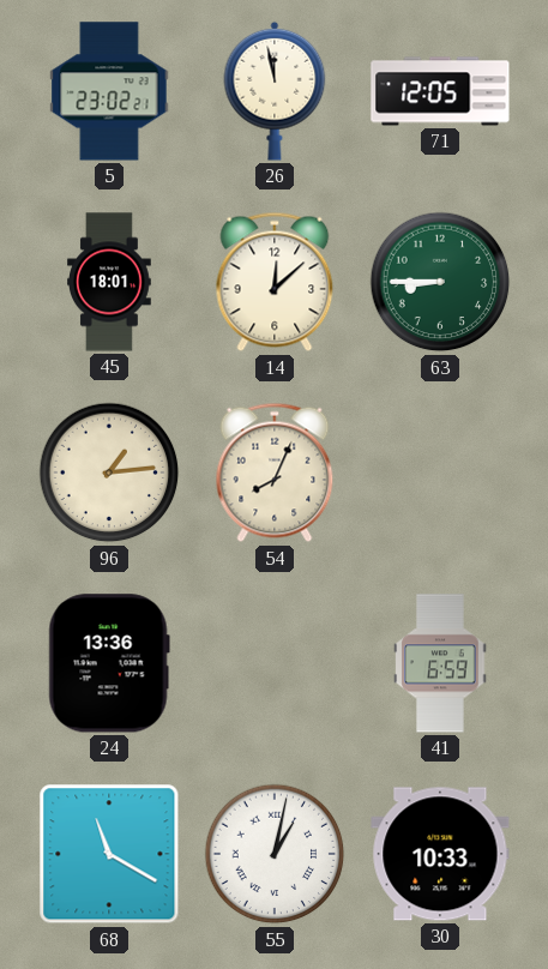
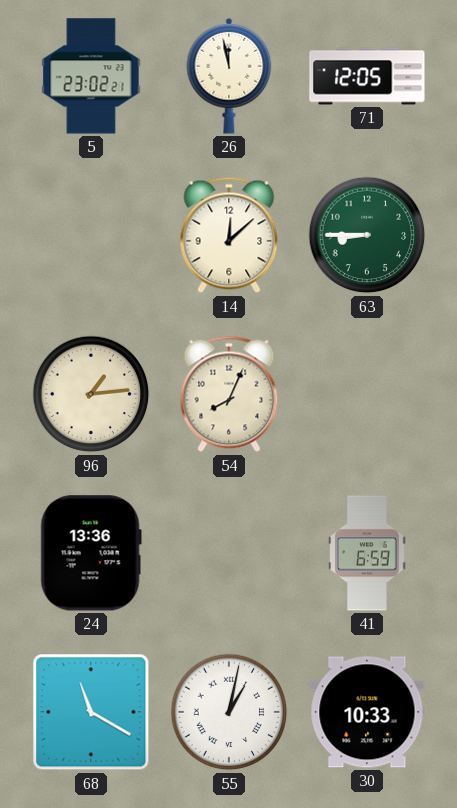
45: 18:01 -> none
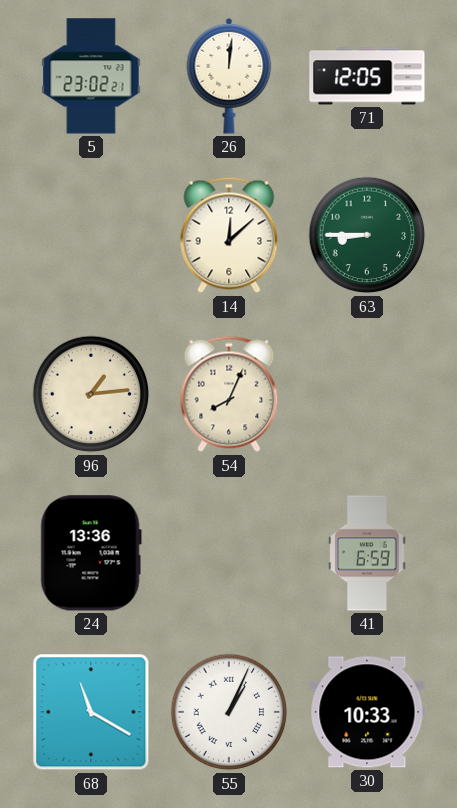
26: 11:58 -> 12:01
55: 1:02 -> 1:04
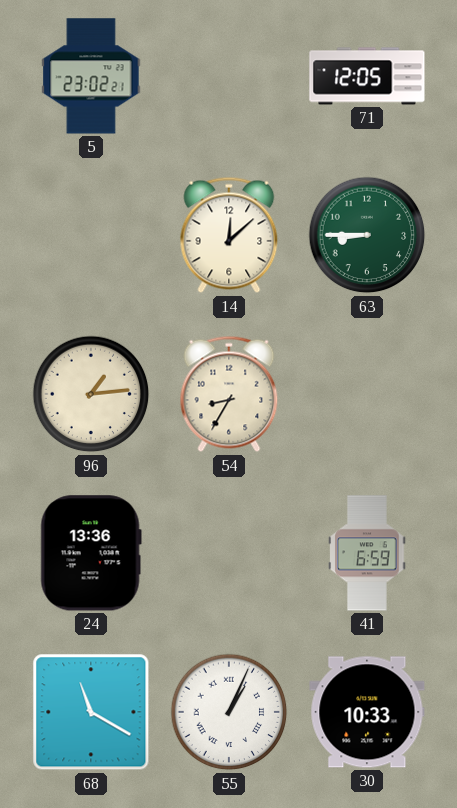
26: 12:01 -> none
54: 8:04 -> 8:35
